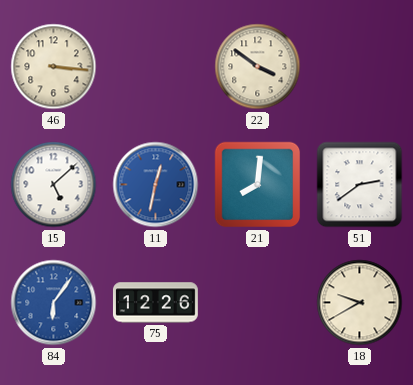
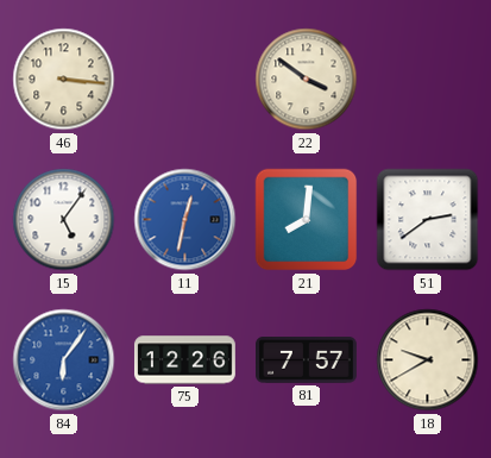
15: 5:08 -> 5:06
81: none -> 7:57
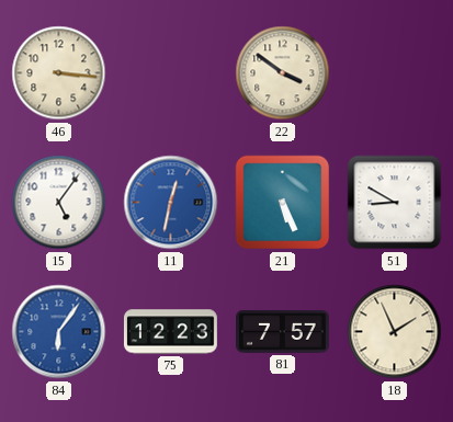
21: 8:01 -> 5:26
51: 2:39 -> 8:50
75: 12:26 -> 12:23
18: 9:40 -> 1:56
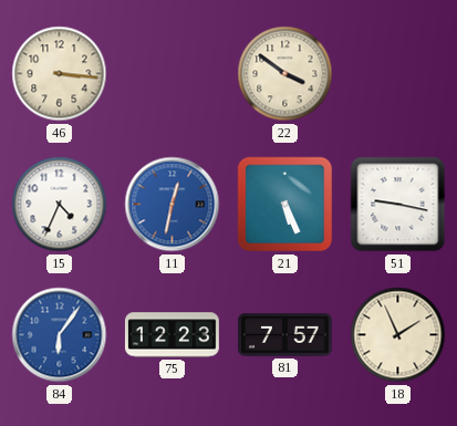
15: 5:06 -> 4:34
51: 8:50 -> 9:17
